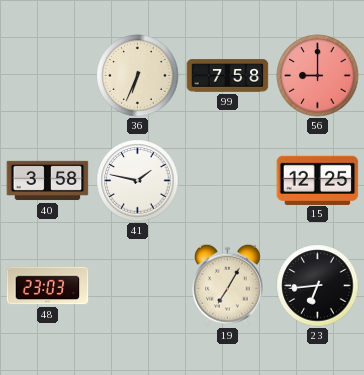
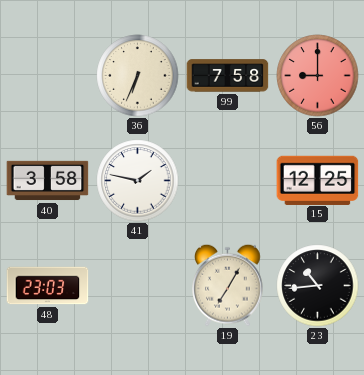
23: 6:44 -> 10:44
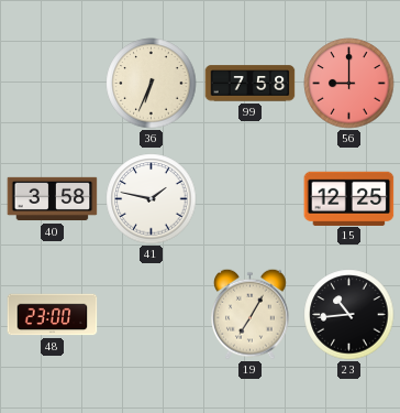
48: 23:03 -> 23:00
